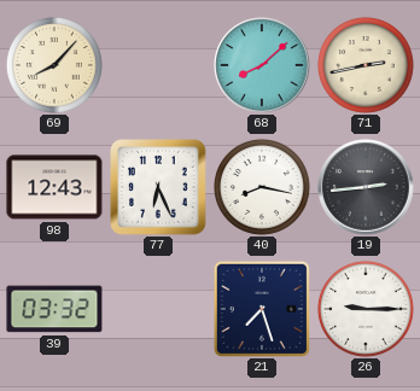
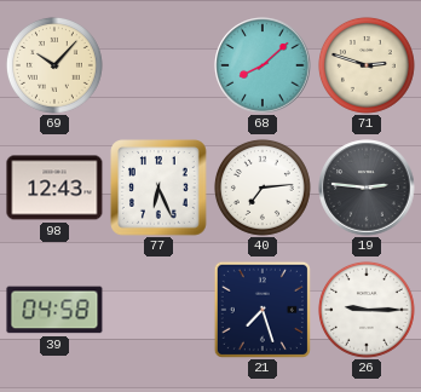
69: 8:07 -> 10:07
71: 2:43 -> 2:48
40: 8:17 -> 7:14
19: 2:44 -> 2:46
39: 03:32 -> 04:58
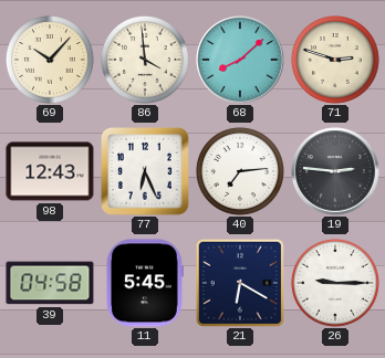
86: none -> 3:59
11: none -> 5:45
21: 7:27 -> 6:20
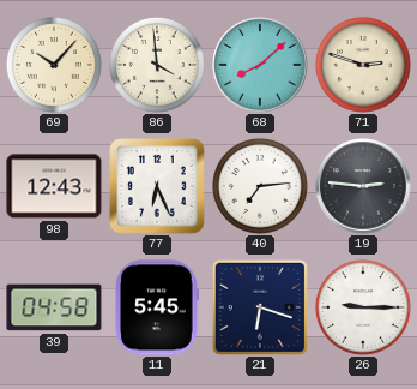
21: 6:20 -> 6:18
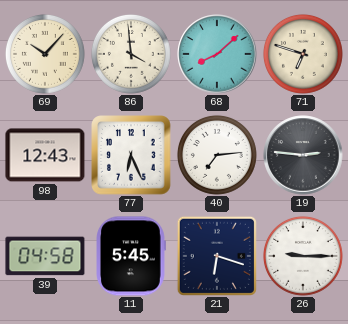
71: 2:48 -> 6:48
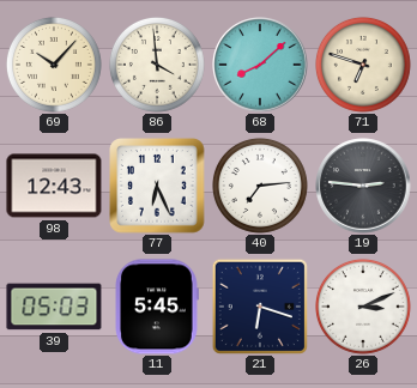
39: 04:58 -> 05:03
26: 9:15 -> 3:11
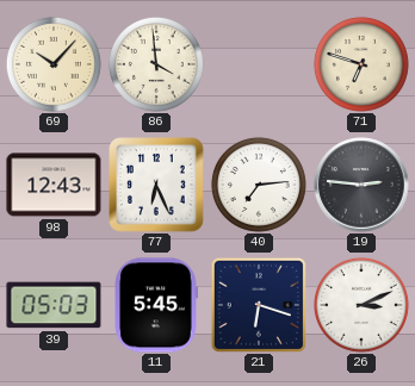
68: 8:08 -> none
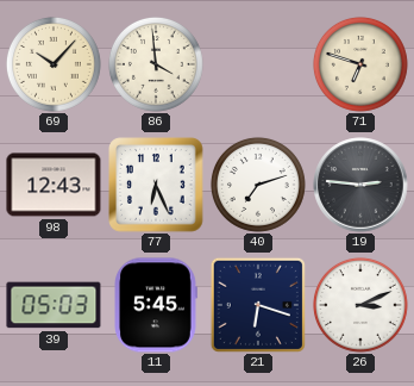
40: 7:14 -> 7:12
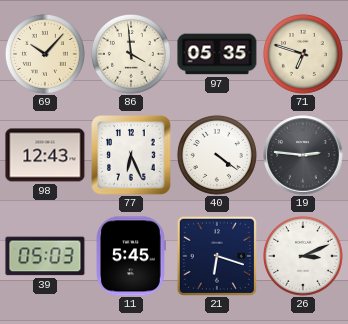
97: none -> 05:35
40: 7:12 -> 4:21
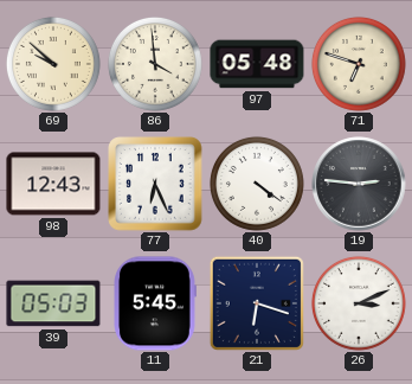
69: 10:07 -> 9:52
97: 05:35 -> 05:48
